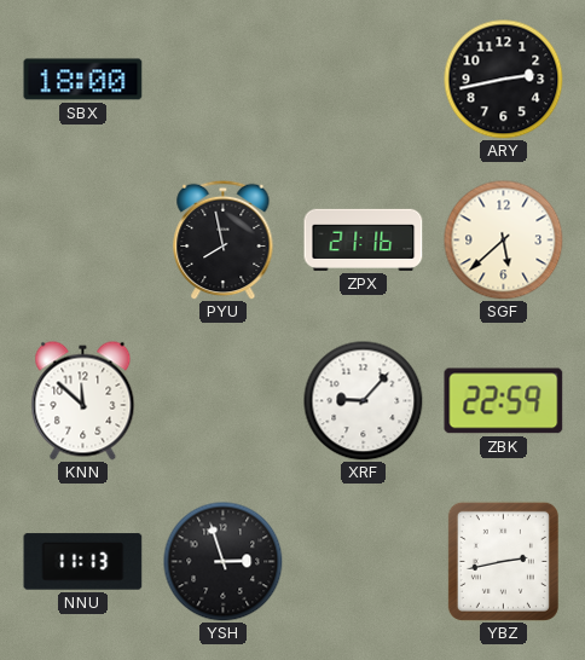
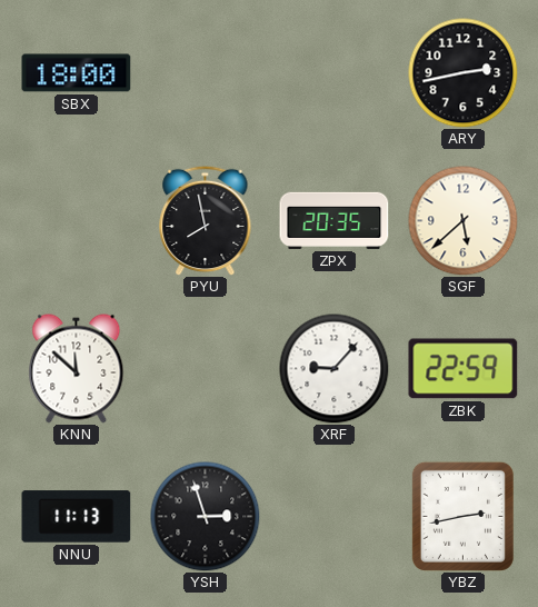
ZPX: 21:16 -> 20:35
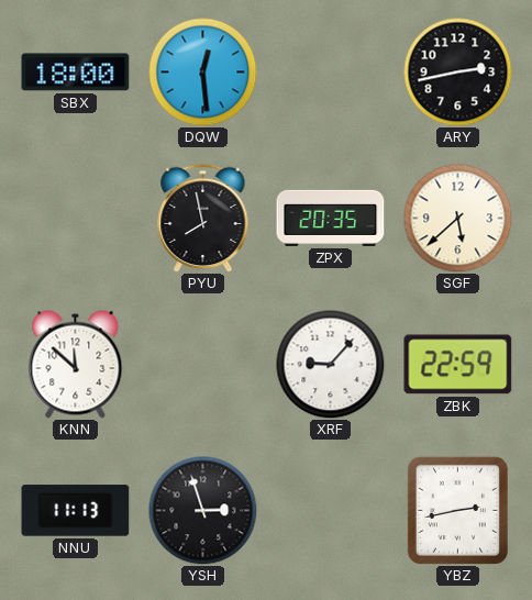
DQW: none -> 12:29
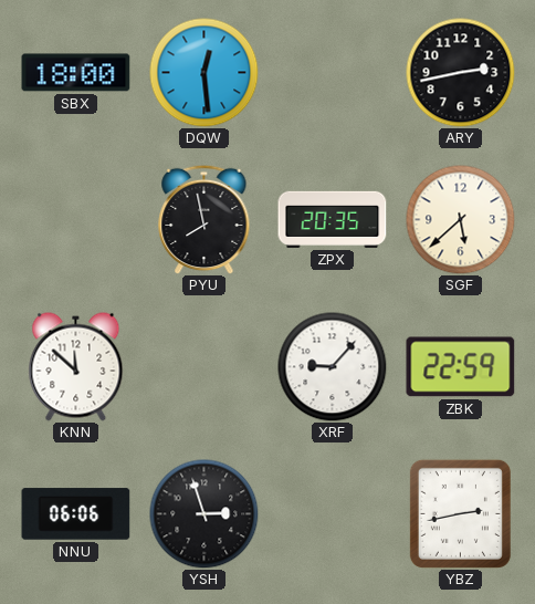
NNU: 11:13 -> 06:06
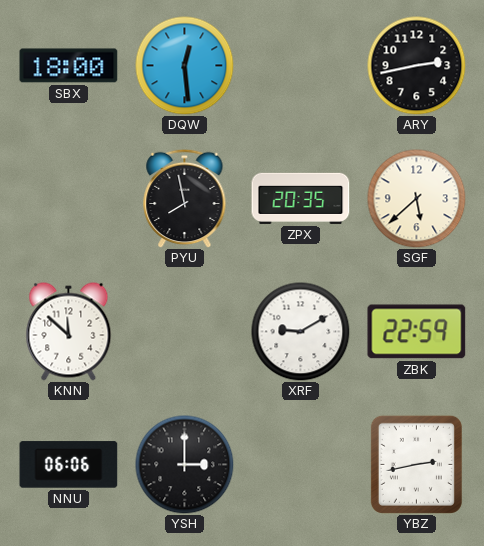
XRF: 9:07 -> 9:10
YSH: 2:57 -> 3:00
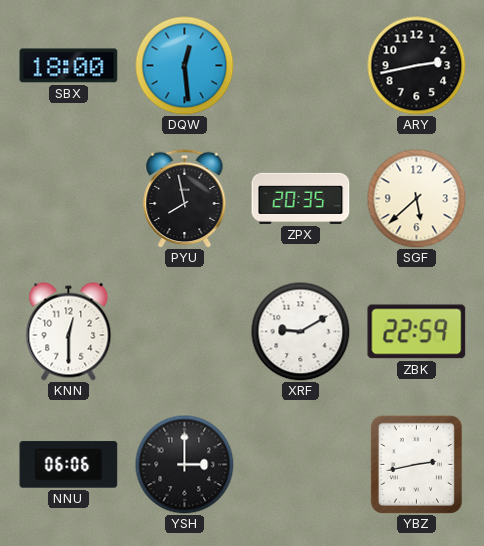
KNN: 11:52 -> 12:30
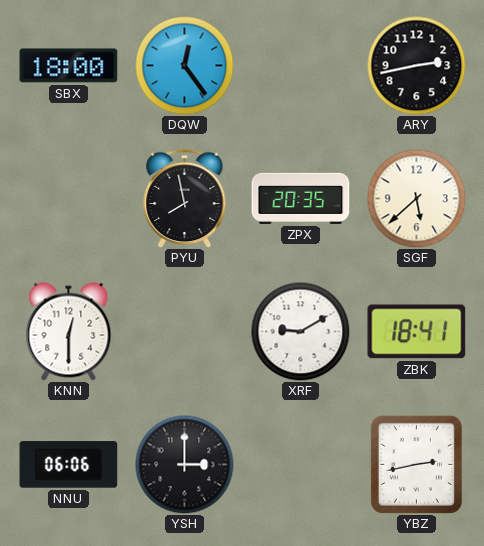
DQW: 12:29 -> 12:24
ZBK: 22:59 -> 18:41
